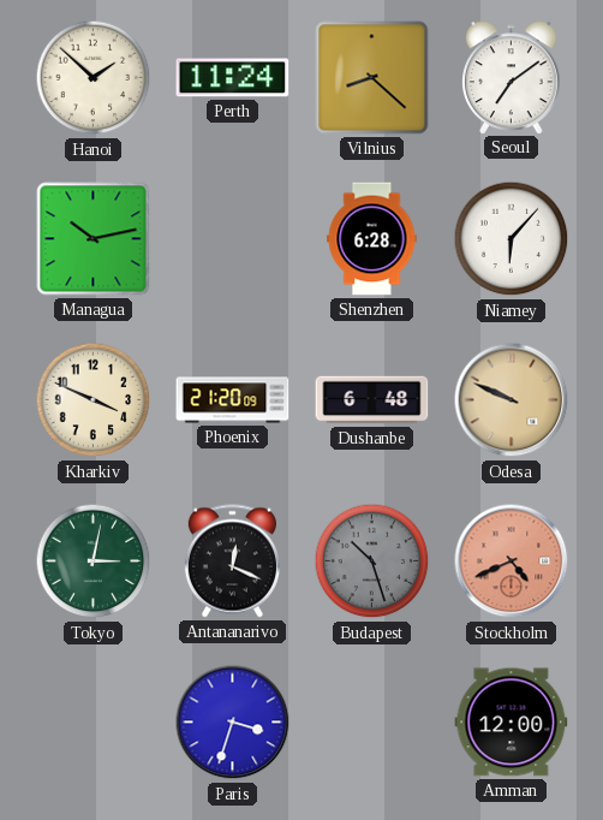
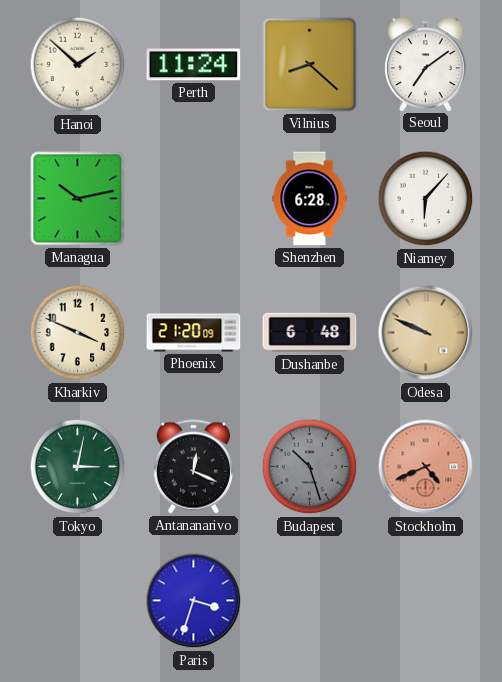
Amman: 12:00 -> none
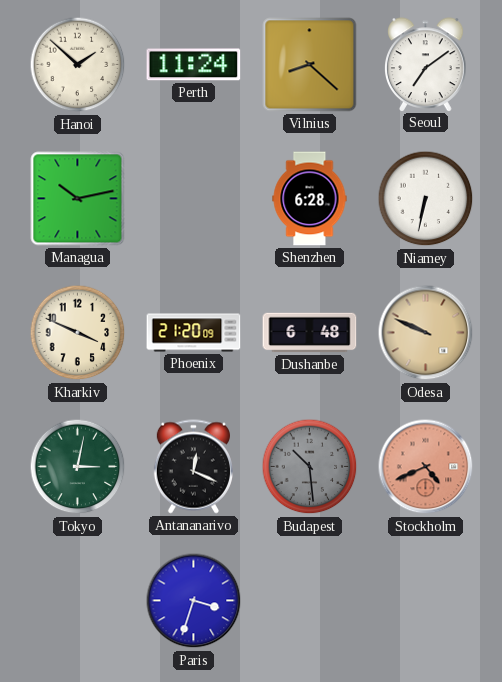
Niamey: 6:07 -> 6:32
Budapest: 10:27 -> 10:29
